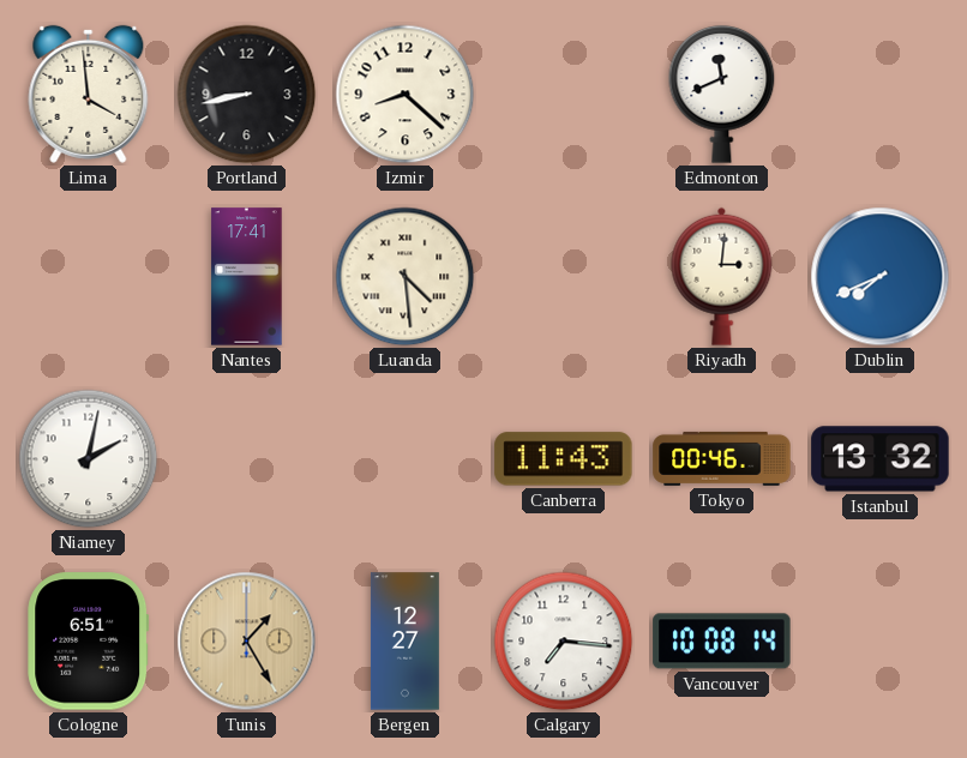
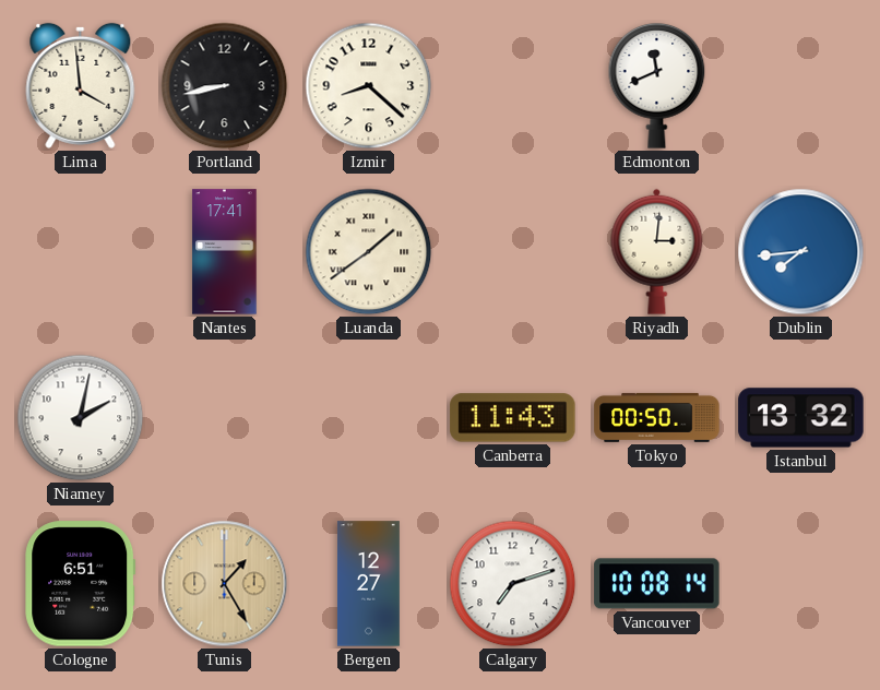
Luanda: 4:29 -> 1:39
Dublin: 7:41 -> 7:44
Tokyo: 00:46 -> 00:50
Calgary: 7:16 -> 7:12
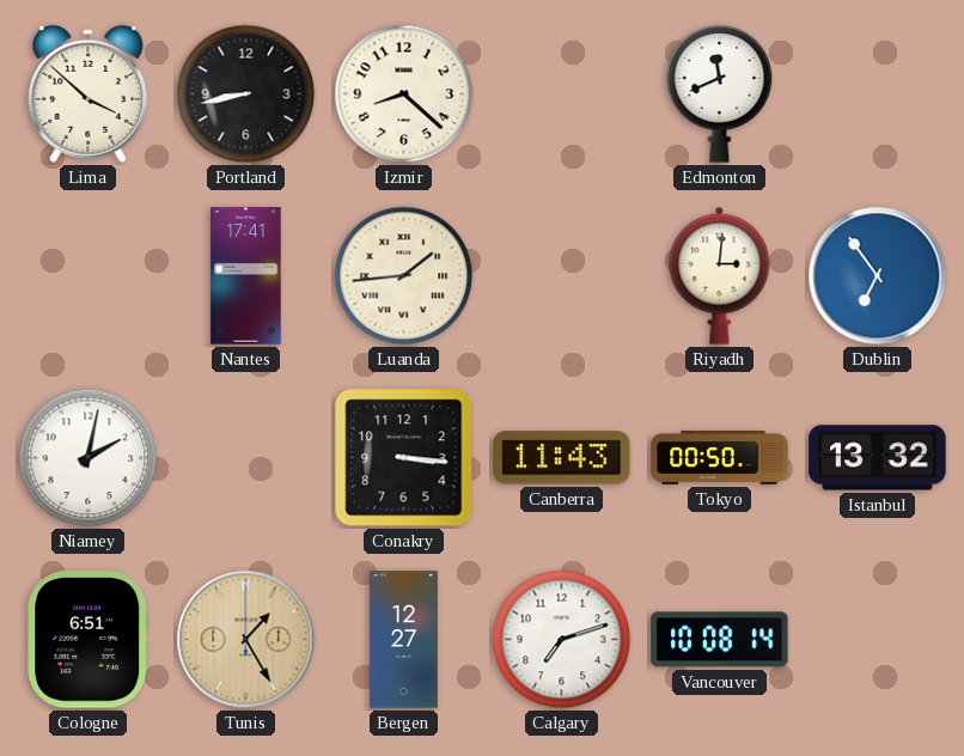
Lima: 3:59 -> 3:52
Luanda: 1:39 -> 1:44
Dublin: 7:44 -> 6:54
Conakry: none -> 3:16
